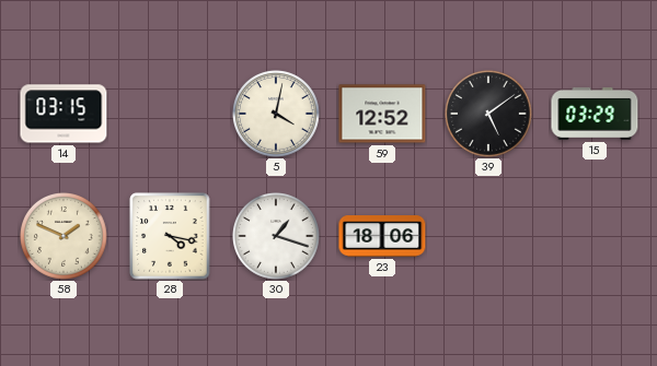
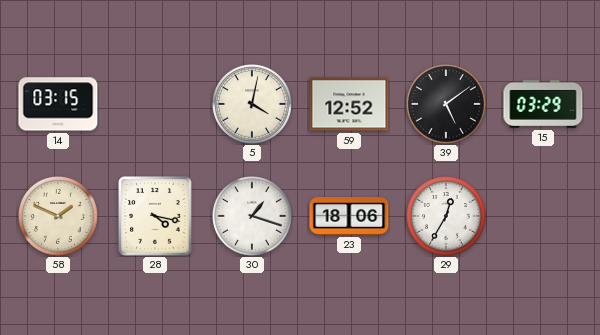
29: none -> 12:35
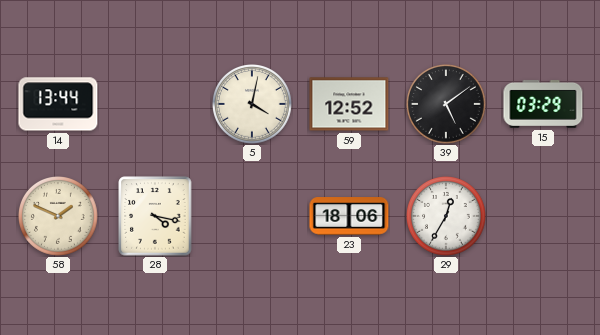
14: 03:15 -> 13:44
30: 1:18 -> none
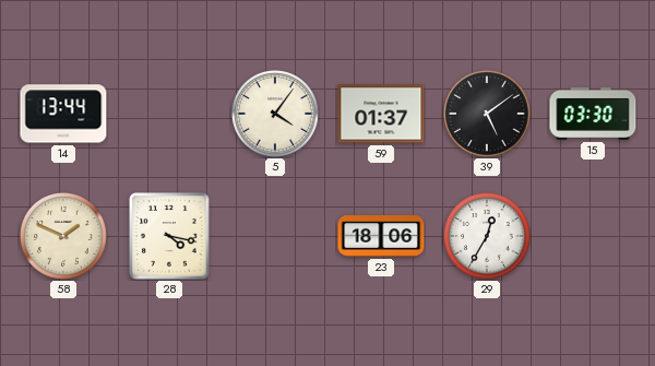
5: 4:02 -> 4:06
59: 12:52 -> 01:37
15: 03:29 -> 03:30
